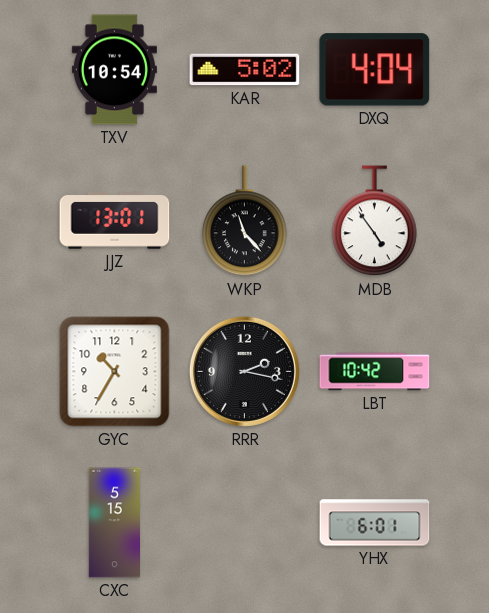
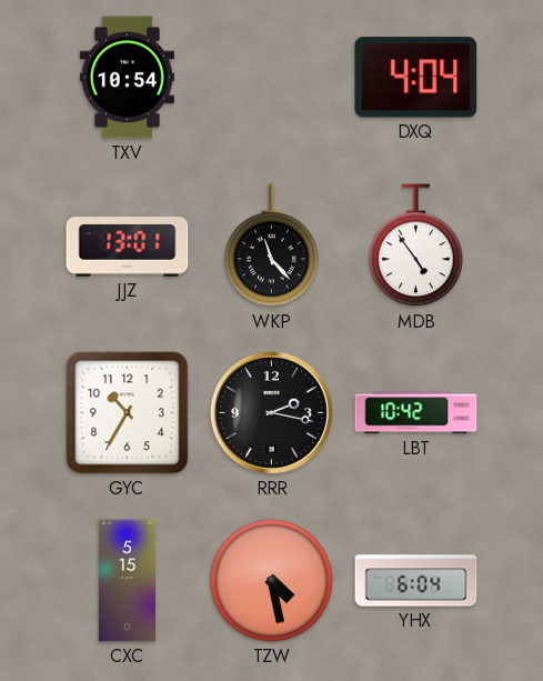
KAR: 5:02 -> none
TZW: none -> 4:28
YHX: 6:01 -> 6:04
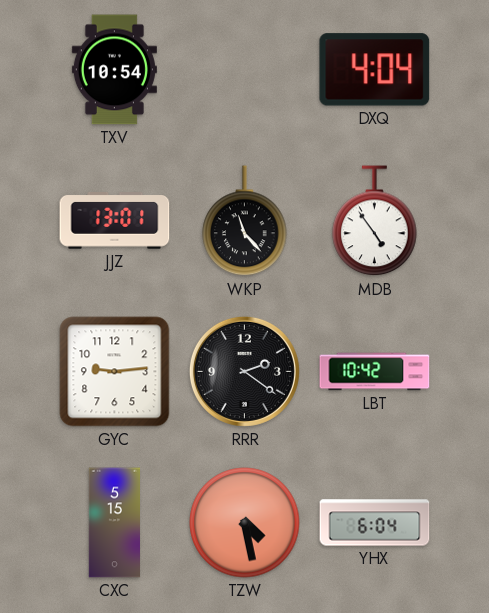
GYC: 10:35 -> 9:14
RRR: 2:17 -> 2:21
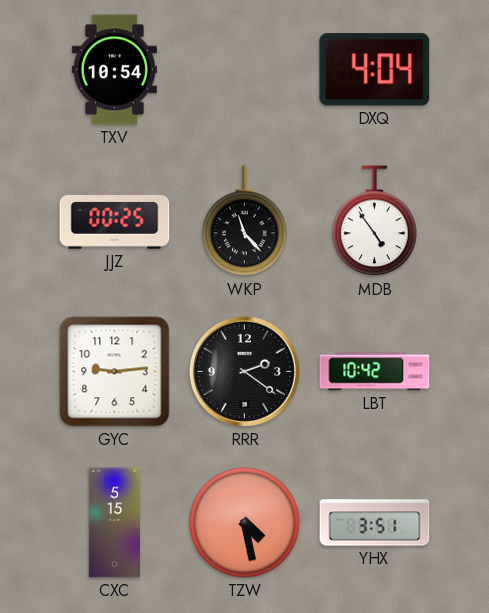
JJZ: 13:01 -> 00:25
YHX: 6:04 -> 3:51
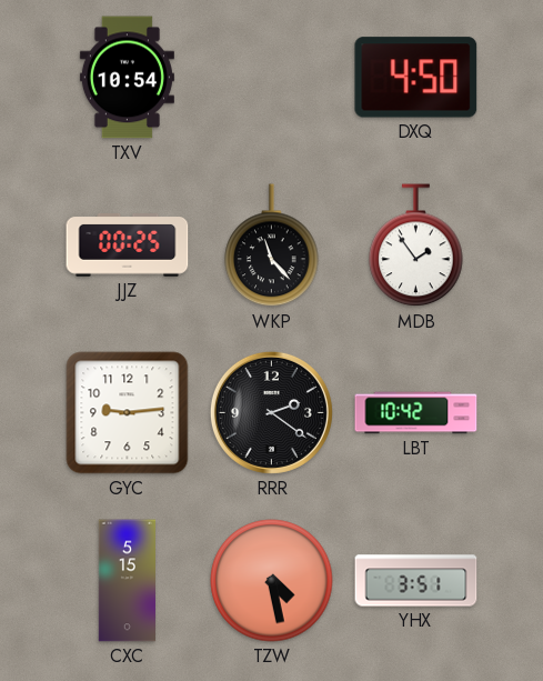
DXQ: 4:04 -> 4:50
MDB: 4:54 -> 1:54
